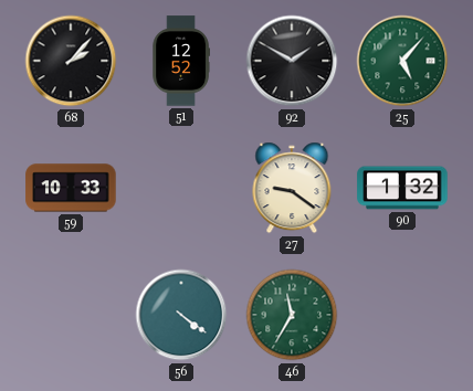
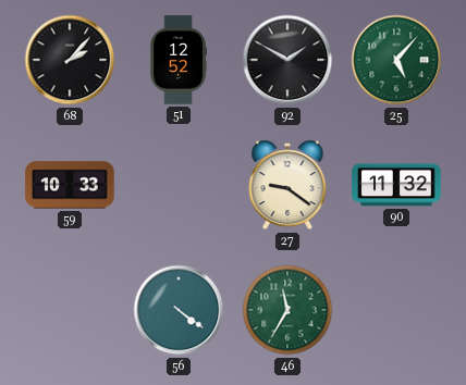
90: 1:32 -> 11:32
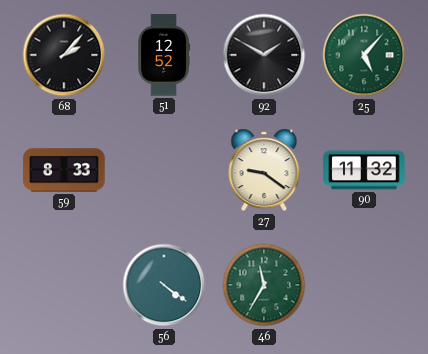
59: 10:33 -> 8:33
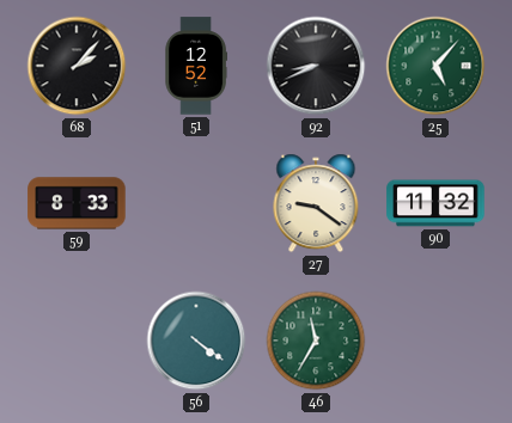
92: 1:50 -> 8:41
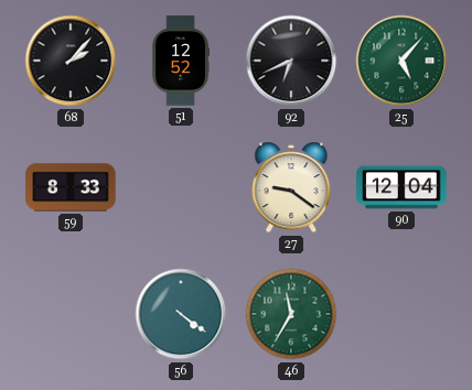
92: 8:41 -> 6:41
90: 11:32 -> 12:04
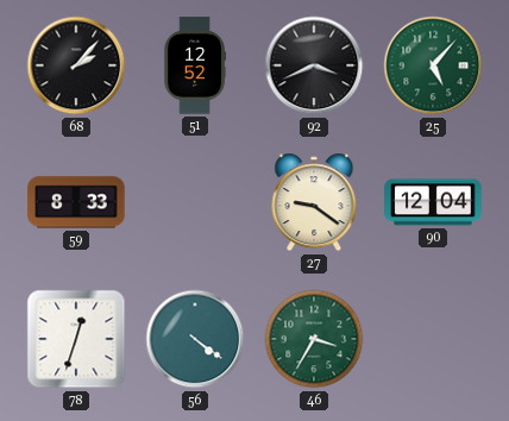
92: 6:41 -> 3:41
78: none -> 12:33
46: 11:35 -> 3:35
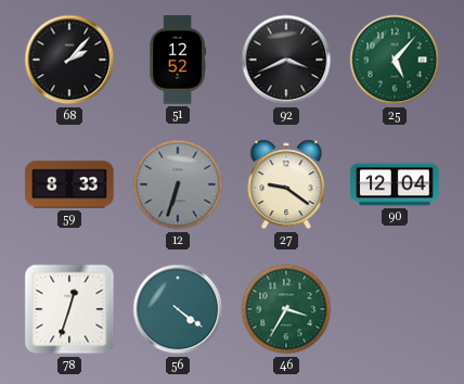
12: none -> 6:33
